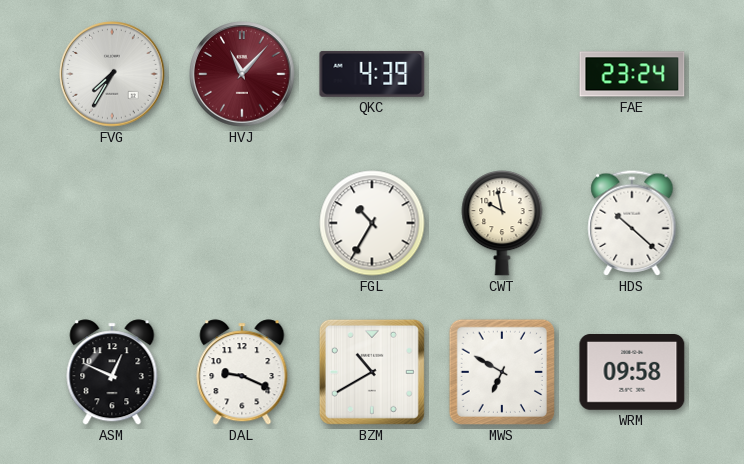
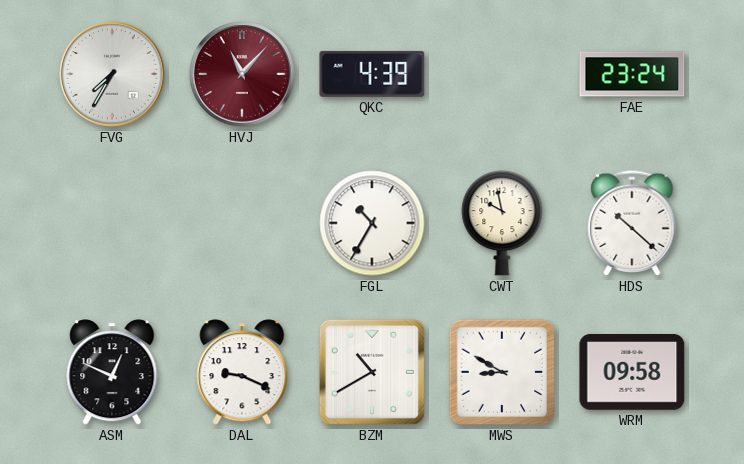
MWS: 6:50 -> 8:50
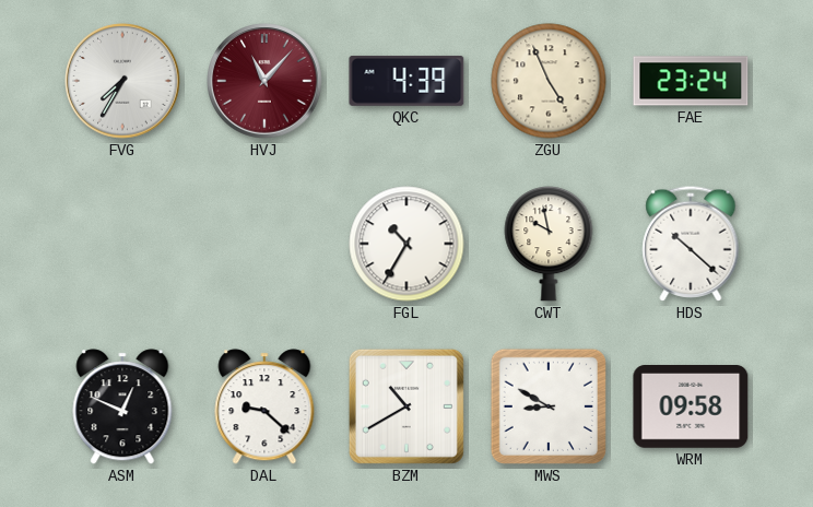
ZGU: none -> 4:56
DAL: 9:19 -> 9:22
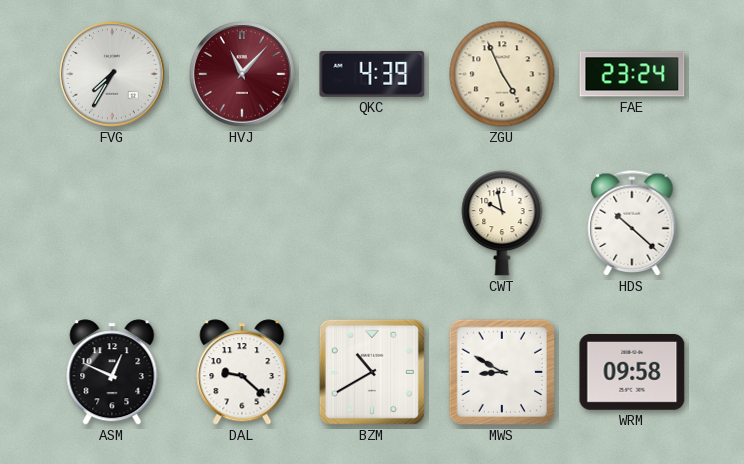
FGL: 10:35 -> none
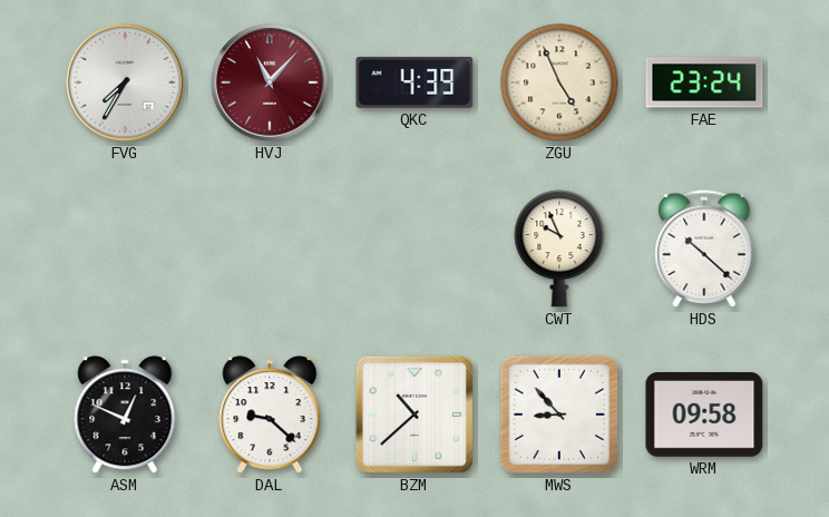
CWT: 9:58 -> 9:56
BZM: 10:40 -> 10:38
MWS: 8:50 -> 8:53
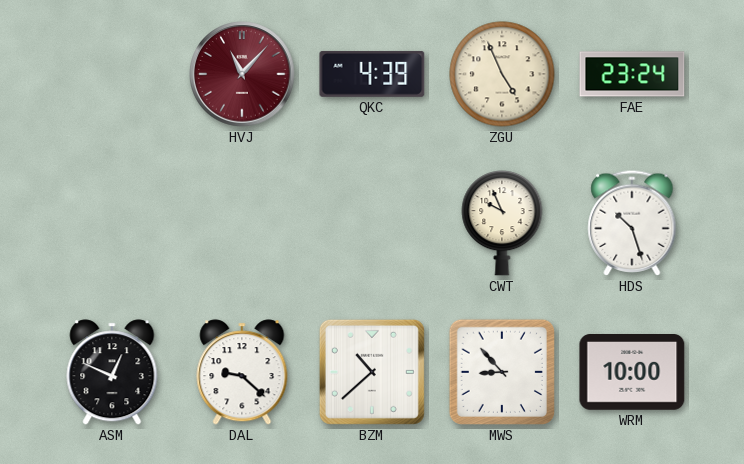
FVG: 7:35 -> none
HDS: 10:22 -> 10:27
WRM: 09:58 -> 10:00
